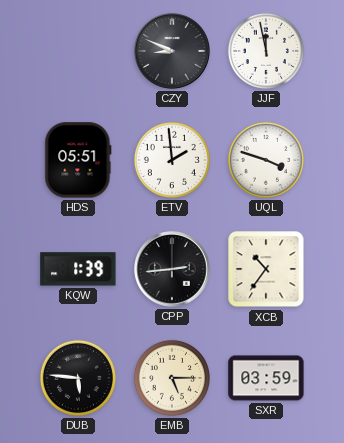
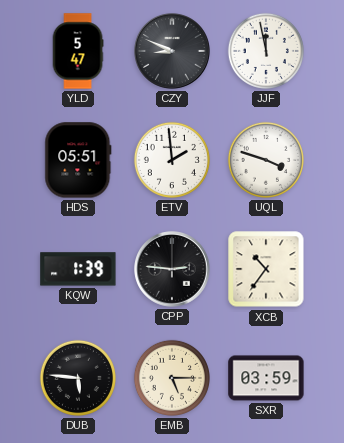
YLD: none -> 5:47
CPP: 2:44 -> 2:46
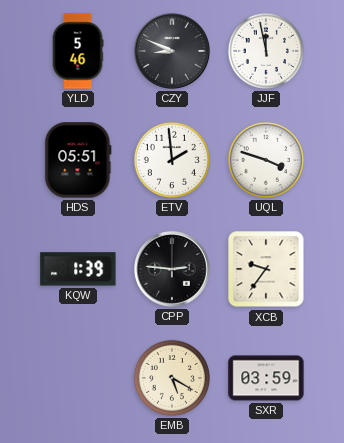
YLD: 5:47 -> 5:46
XCB: 10:36 -> 9:36
DUB: 5:46 -> none
EMB: 5:15 -> 5:20
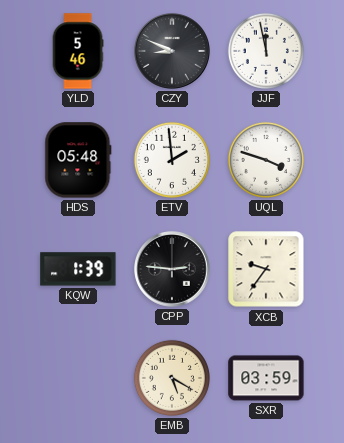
HDS: 05:51 -> 05:48
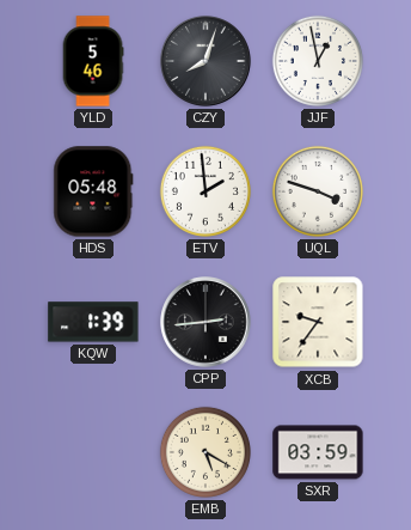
CZY: 8:49 -> 8:03
JJF: 11:58 -> 12:58
CPP: 2:46 -> 2:44
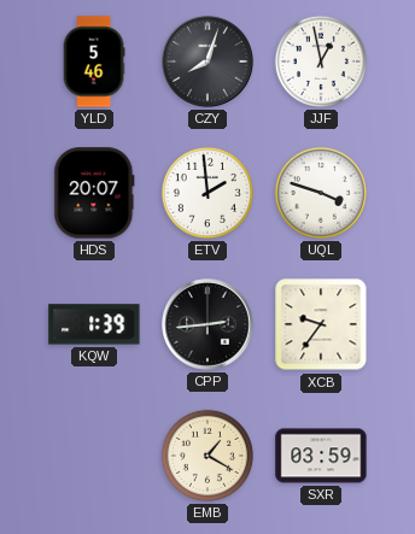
HDS: 05:48 -> 20:07
EMB: 5:20 -> 1:20
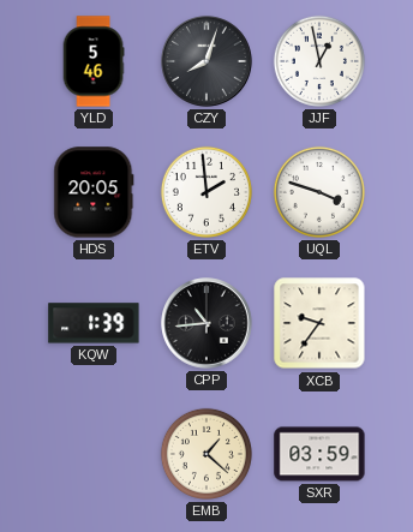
HDS: 20:07 -> 20:05
CPP: 2:44 -> 10:44
EMB: 1:20 -> 1:22
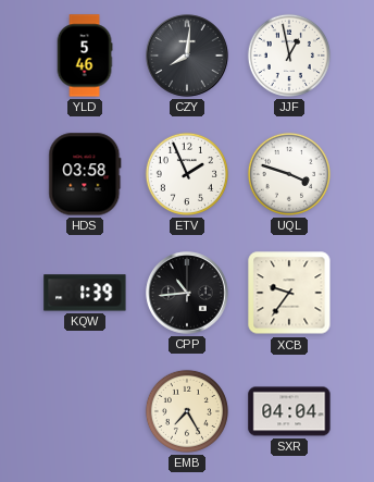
CZY: 8:03 -> 8:01
HDS: 20:05 -> 03:58
ETV: 1:59 -> 1:56
EMB: 1:22 -> 7:25
SXR: 03:59 -> 04:04
